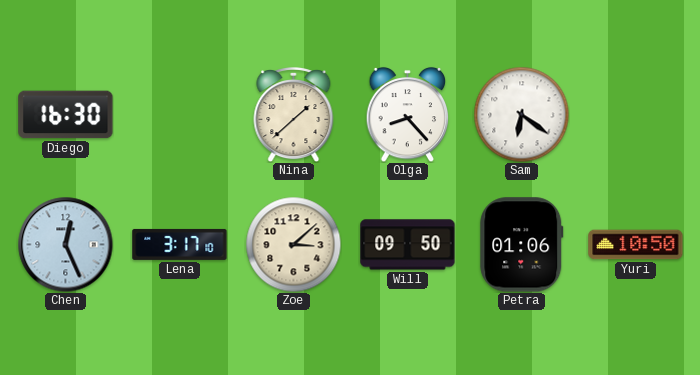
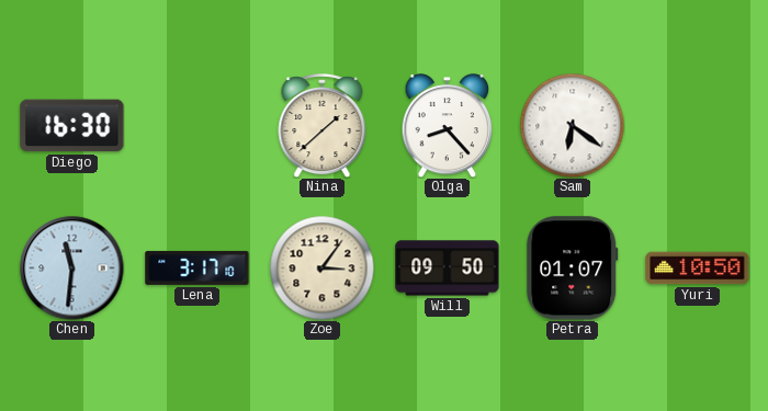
Chen: 12:26 -> 11:31
Zoe: 3:08 -> 3:06
Petra: 01:06 -> 01:07
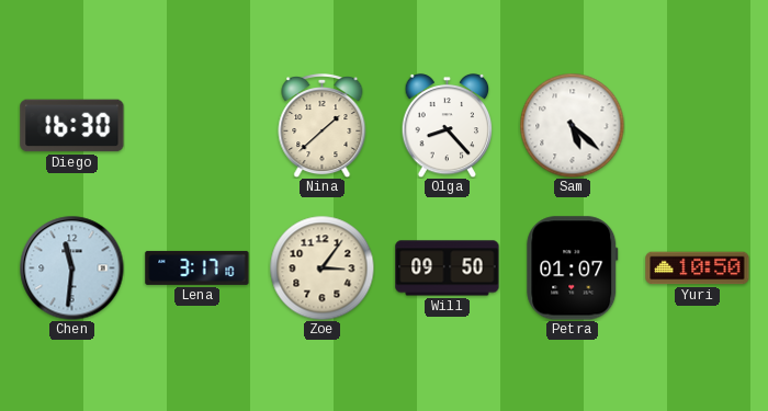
Sam: 6:21 -> 5:22
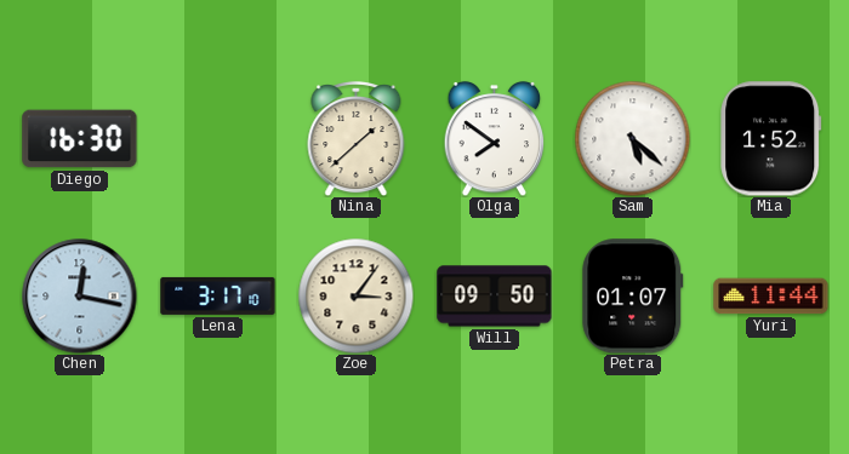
Olga: 8:23 -> 7:51
Mia: none -> 1:52
Chen: 11:31 -> 12:17
Yuri: 10:50 -> 11:44
